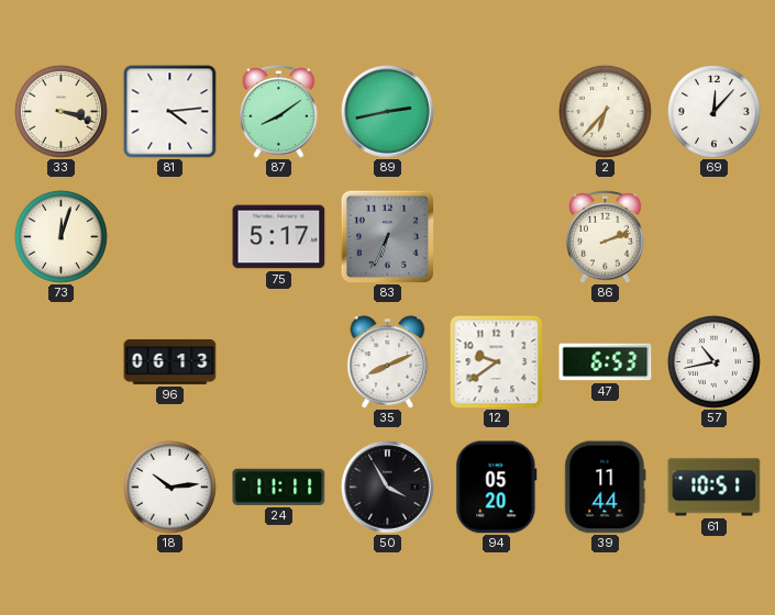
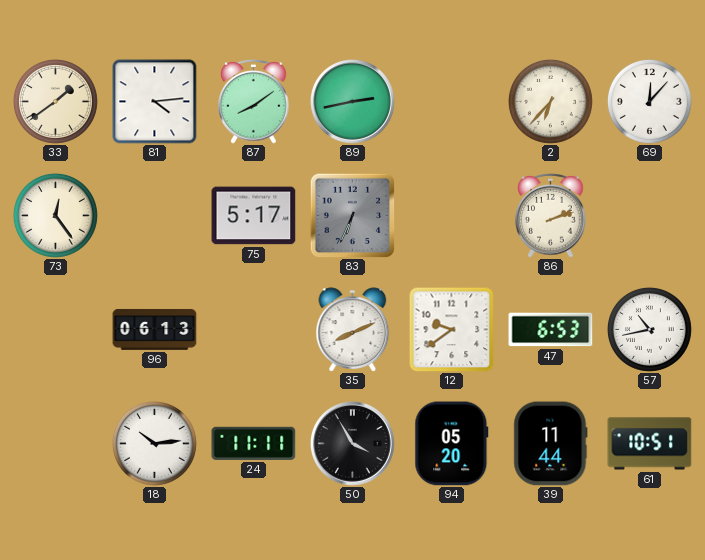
33: 3:18 -> 1:39
73: 12:03 -> 12:24
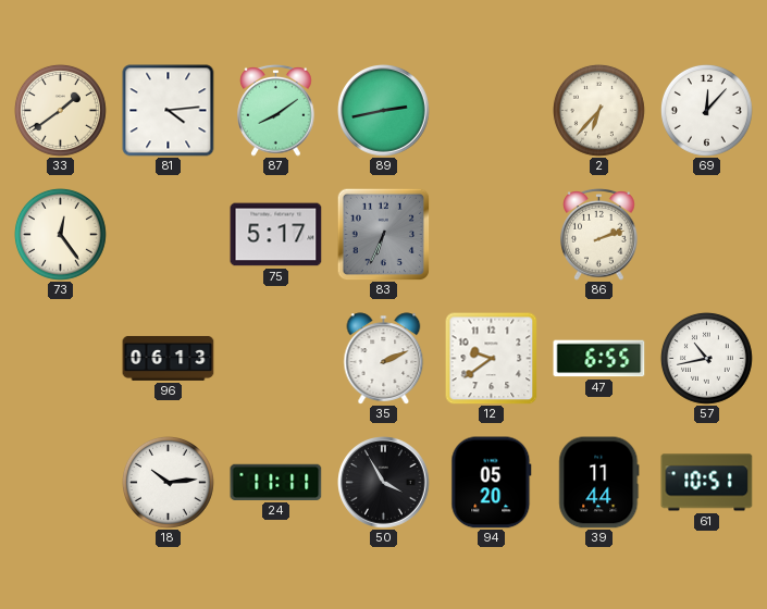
35: 8:11 -> 2:11
47: 6:53 -> 6:55
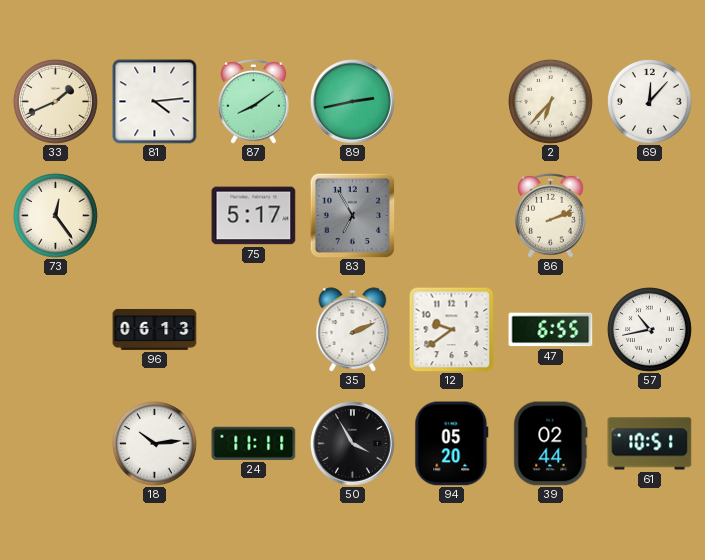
33: 1:39 -> 1:41
83: 6:34 -> 6:55
39: 11:44 -> 02:44
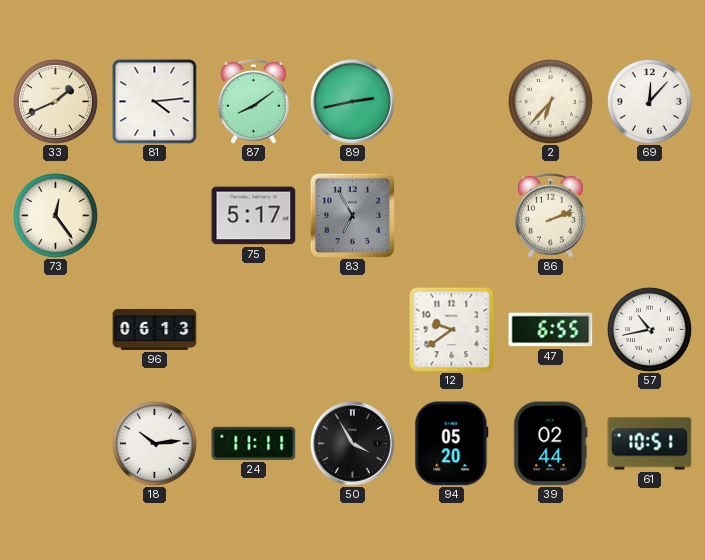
35: 2:11 -> none
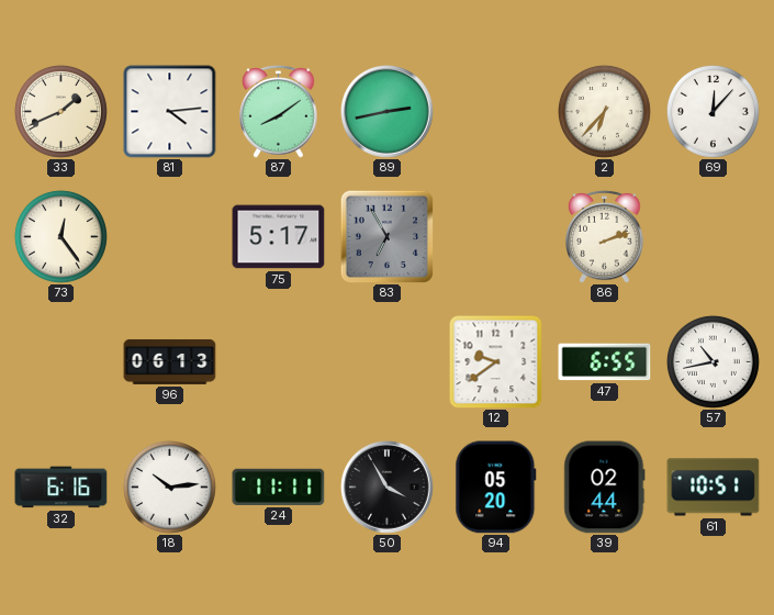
32: none -> 6:16
